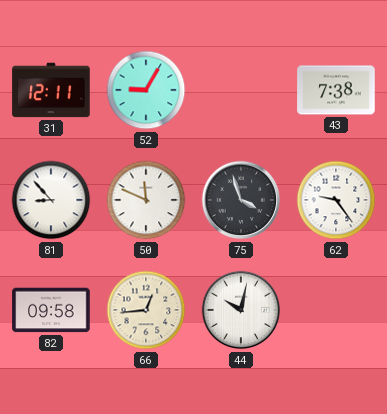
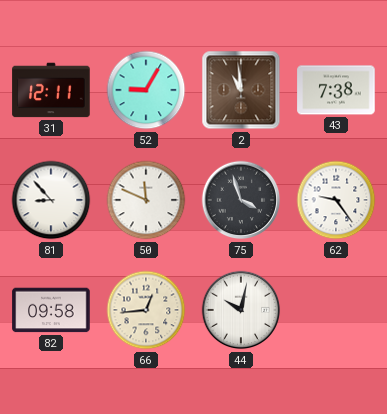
2: none -> 10:59
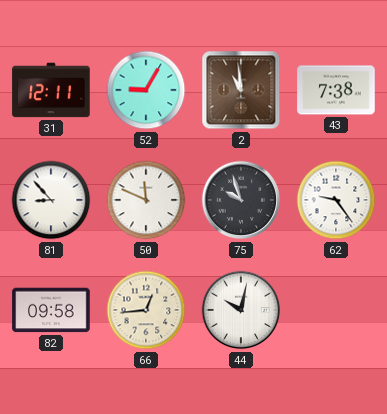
75: 3:57 -> 9:57
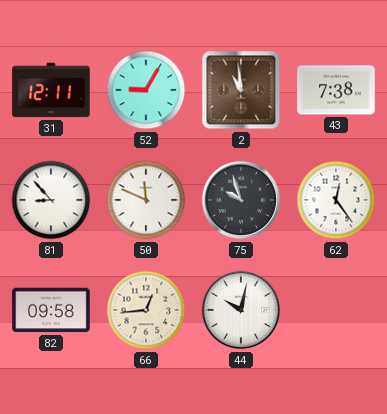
62: 9:24 -> 12:24
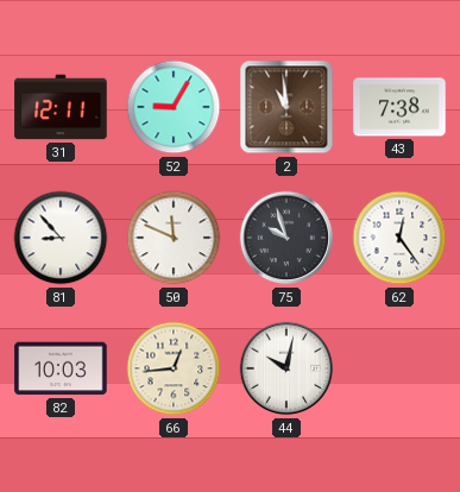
82: 09:58 -> 10:03
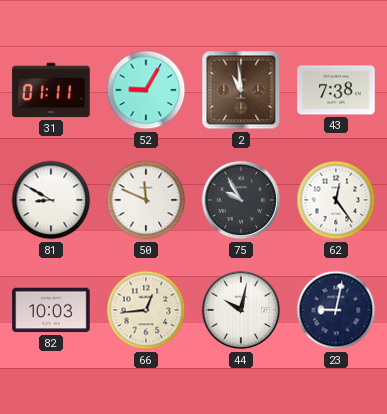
31: 12:11 -> 01:11
81: 8:53 -> 8:50
75: 9:57 -> 9:55
23: none -> 9:02
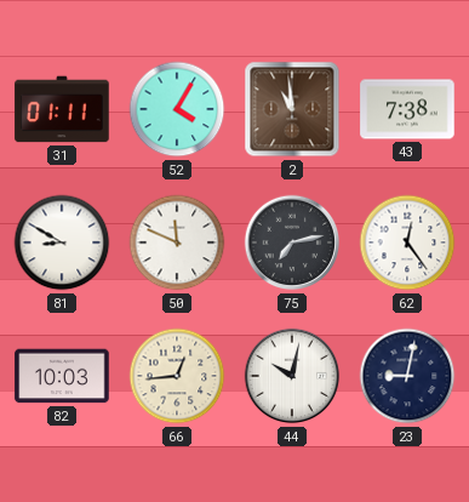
52: 9:05 -> 4:05
75: 9:55 -> 7:13
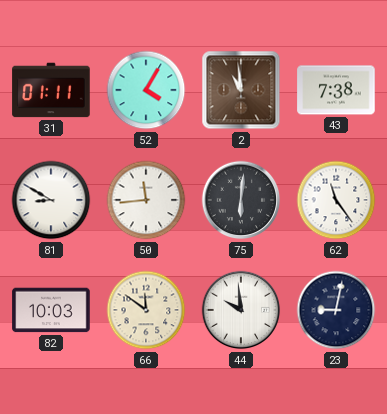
50: 11:49 -> 11:44
75: 7:13 -> 6:01
62: 12:24 -> 11:24
66: 12:44 -> 11:51
44: 10:02 -> 9:59
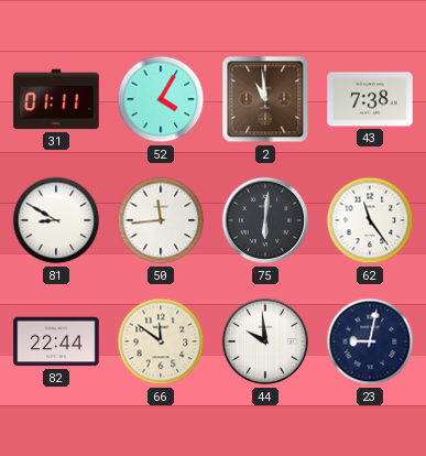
82: 10:03 -> 22:44
